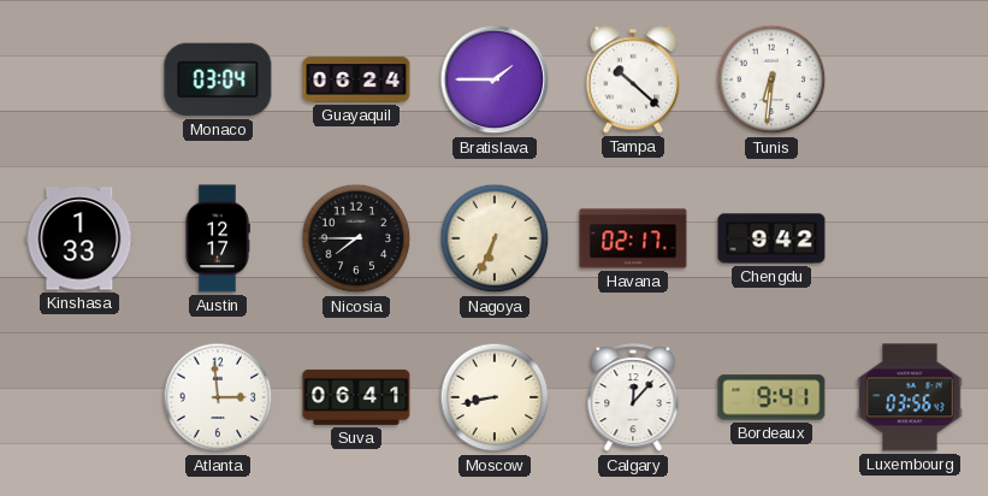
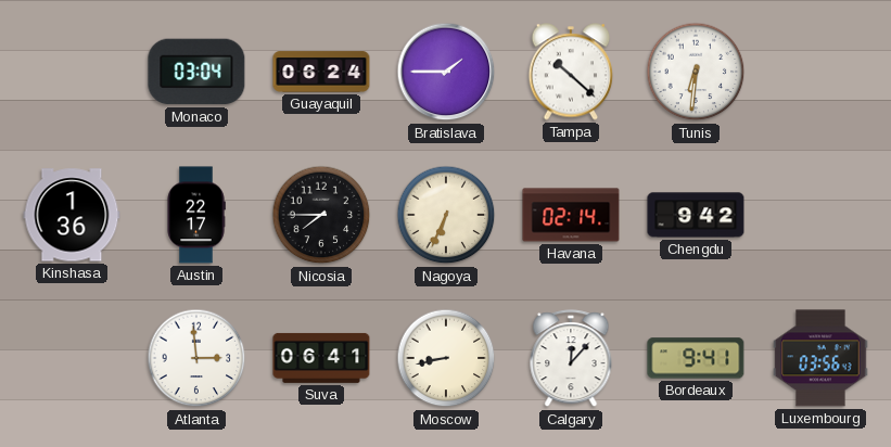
Kinshasa: 1:33 -> 1:36
Austin: 12:17 -> 22:17
Havana: 02:17 -> 02:14
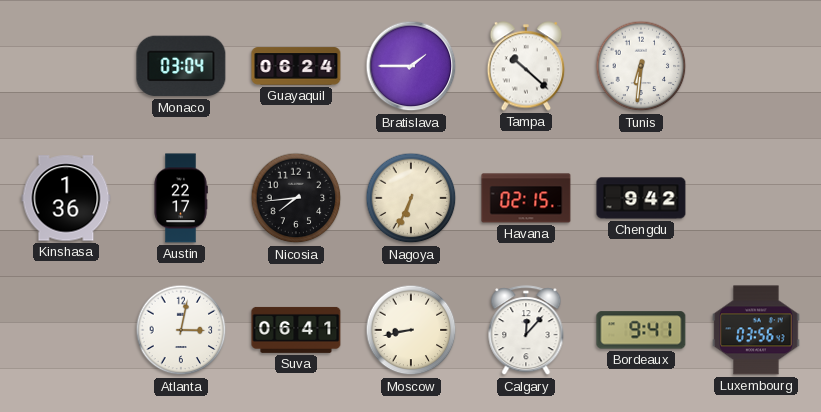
Nicosia: 7:45 -> 7:44
Havana: 02:14 -> 02:15
Atlanta: 2:59 -> 3:02
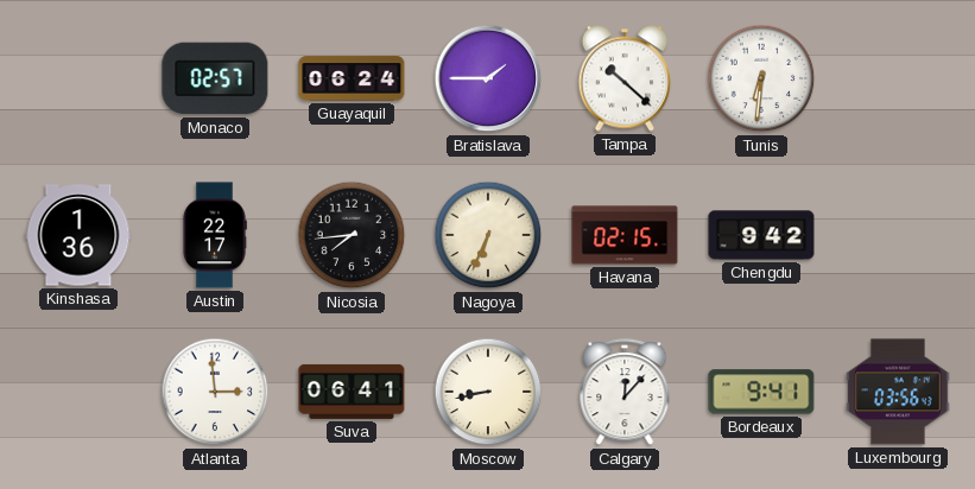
Monaco: 03:04 -> 02:57
Atlanta: 3:02 -> 2:59
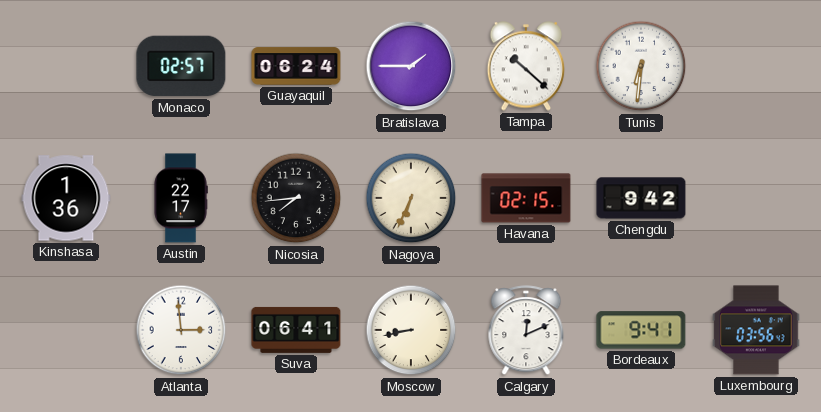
Calgary: 12:07 -> 12:11
